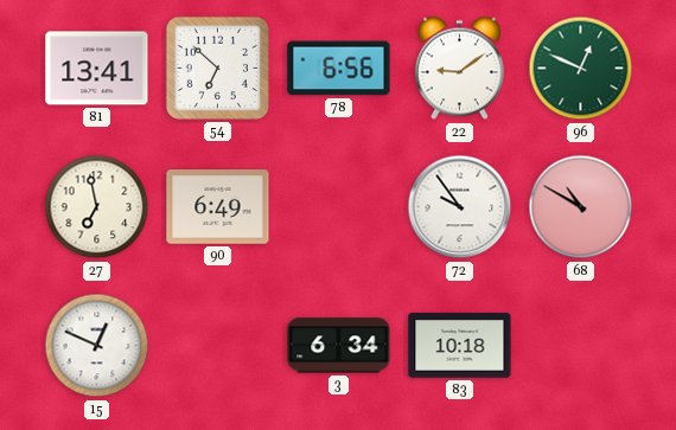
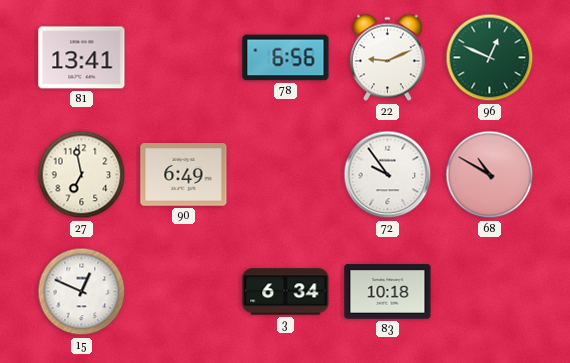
54: 6:52 -> none
22: 9:09 -> 9:11
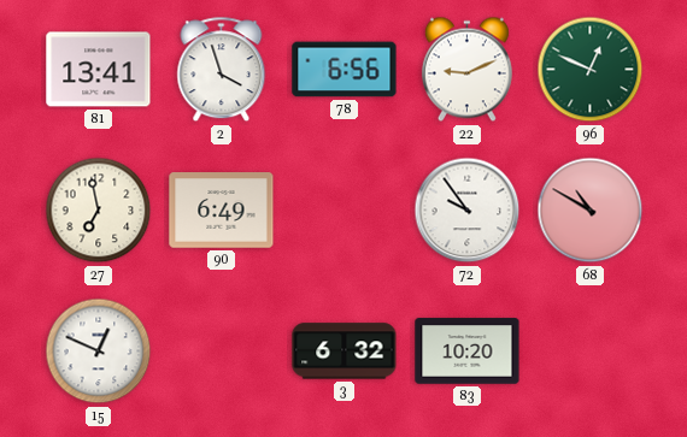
2: none -> 3:57
3: 6:34 -> 6:32
83: 10:18 -> 10:20
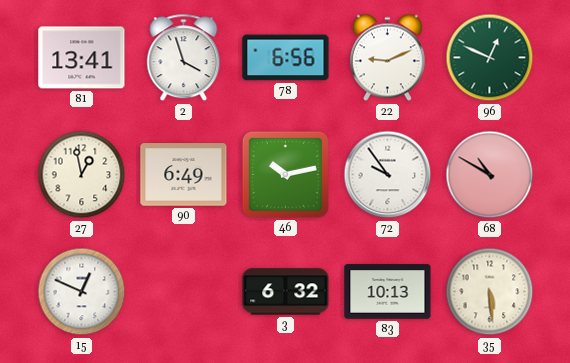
27: 6:58 -> 12:58
46: none -> 10:13
83: 10:20 -> 10:13
35: none -> 5:29
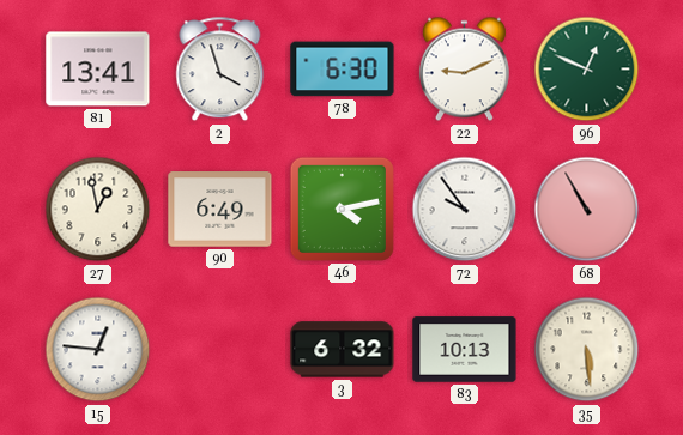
78: 6:56 -> 6:30
46: 10:13 -> 4:13
68: 10:50 -> 10:55
15: 12:49 -> 12:46
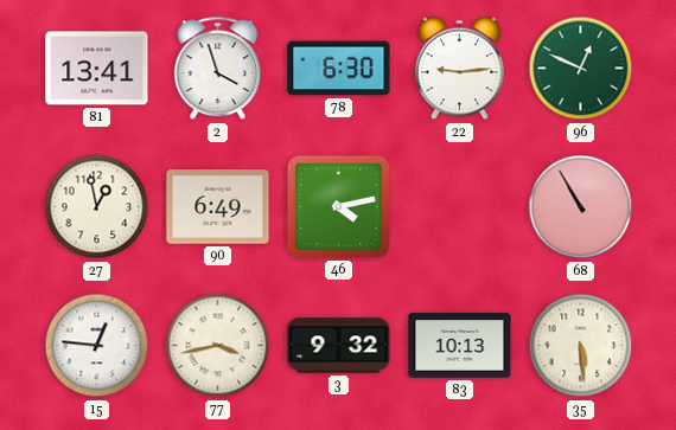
22: 9:11 -> 9:14
72: 9:54 -> none
77: none -> 3:43
3: 6:32 -> 9:32
